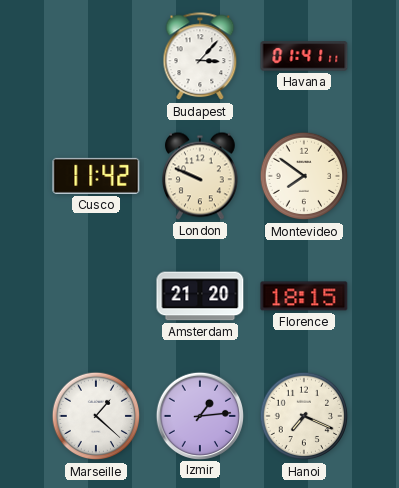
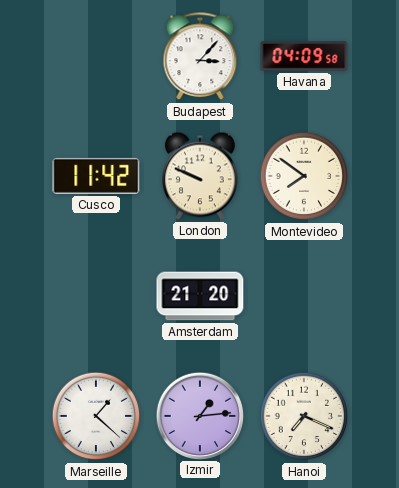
Havana: 01:41 -> 04:09
Florence: 18:15 -> none
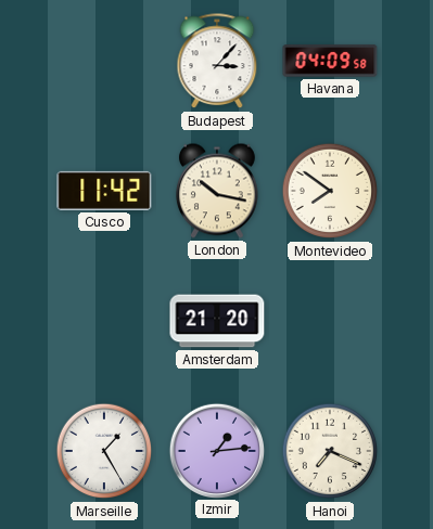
London: 9:49 -> 10:17
Marseille: 1:22 -> 1:25
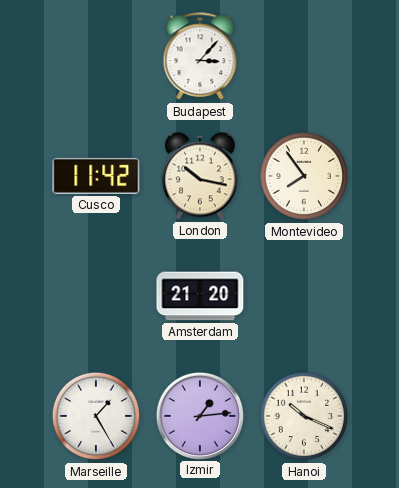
Havana: 04:09 -> none
Montevideo: 7:51 -> 7:54
Hanoi: 7:19 -> 10:19
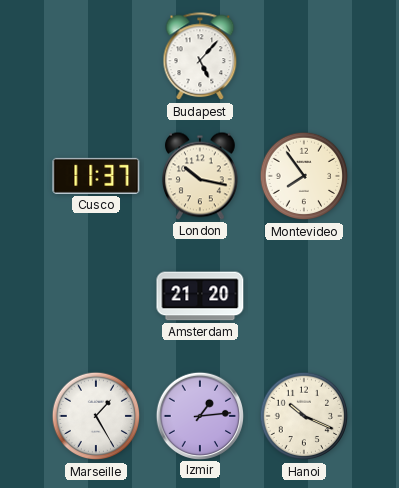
Budapest: 3:07 -> 5:07
Cusco: 11:42 -> 11:37
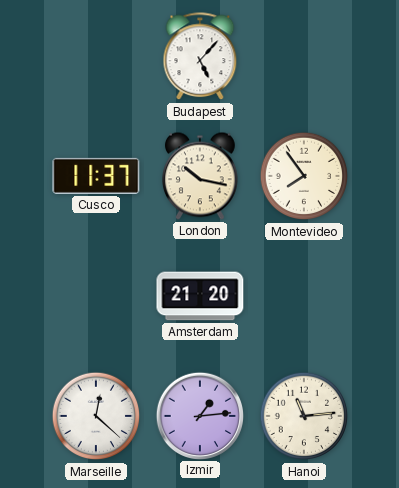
Marseille: 1:25 -> 12:22
Hanoi: 10:19 -> 11:14
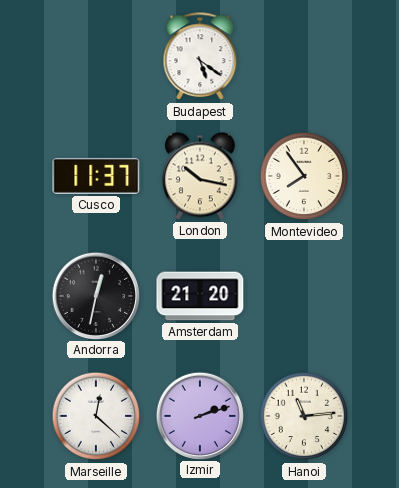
Budapest: 5:07 -> 5:21
Andorra: none -> 12:32
Izmir: 1:14 -> 2:12
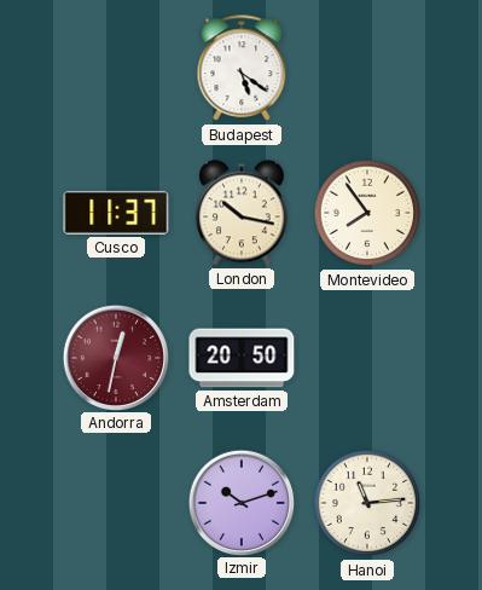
Andorra dial: black -> burgundy
Amsterdam: 21:20 -> 20:50
Marseille: 12:22 -> none
Izmir: 2:12 -> 10:12
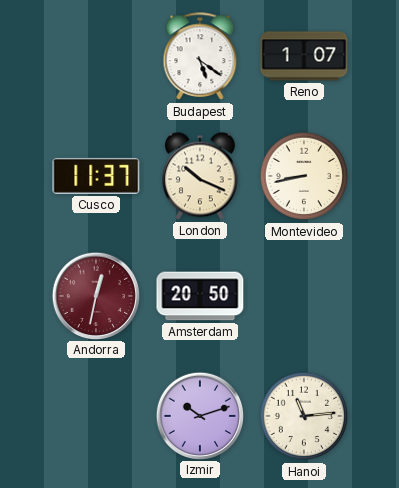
Reno: none -> 1:07
London: 10:17 -> 10:19
Montevideo: 7:54 -> 8:43
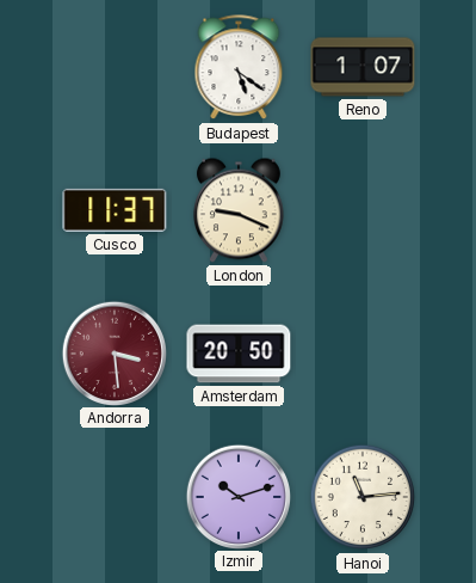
London: 10:19 -> 9:19
Montevideo: 8:43 -> none
Andorra: 12:32 -> 3:29
